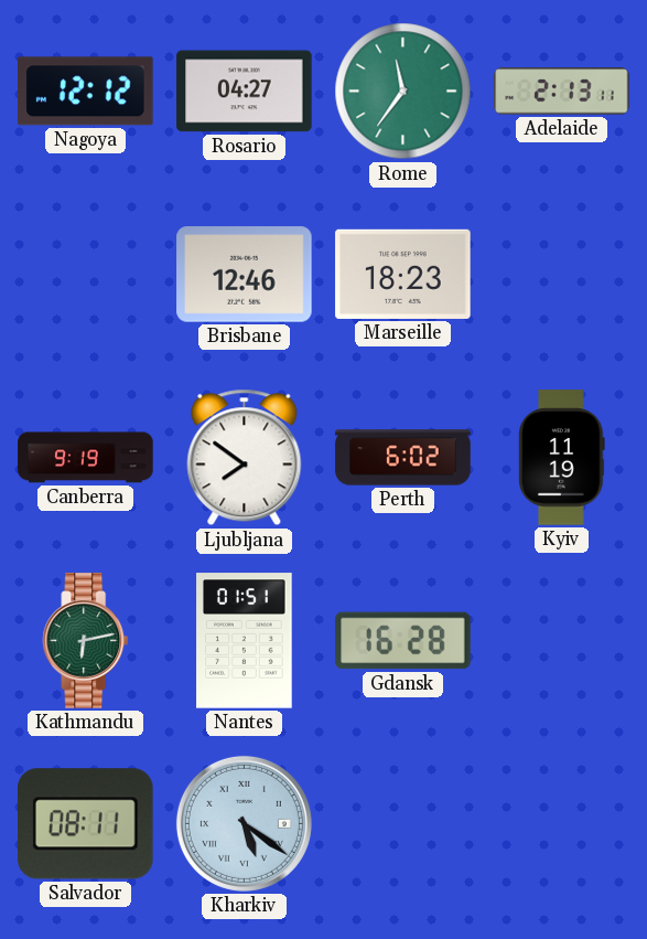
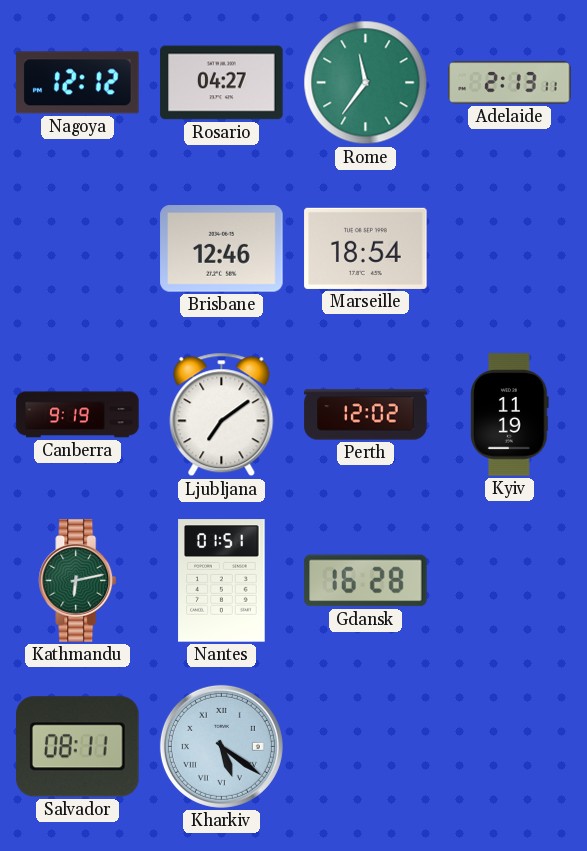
Marseille: 18:23 -> 18:54
Ljubljana: 7:51 -> 7:09
Perth: 6:02 -> 12:02
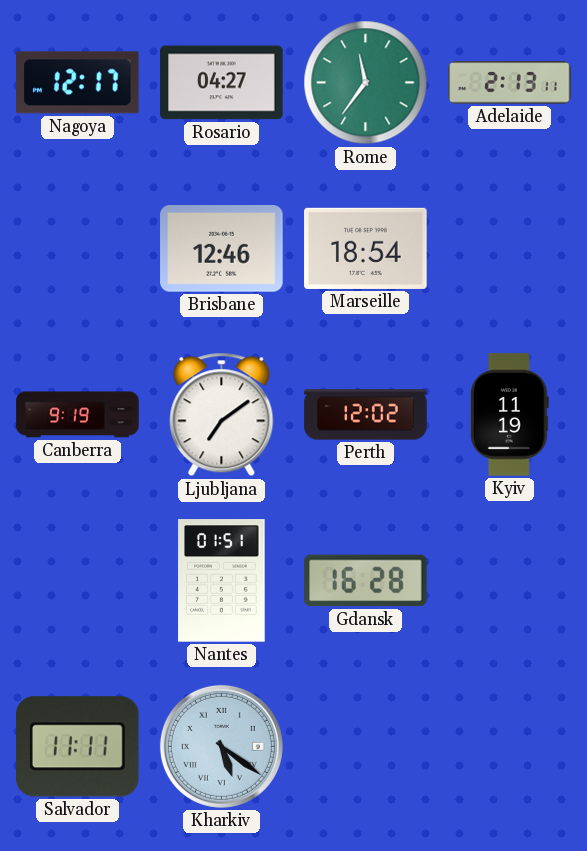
Nagoya: 12:12 -> 12:17
Kathmandu: 6:13 -> none
Salvador: 08:11 -> 11:11
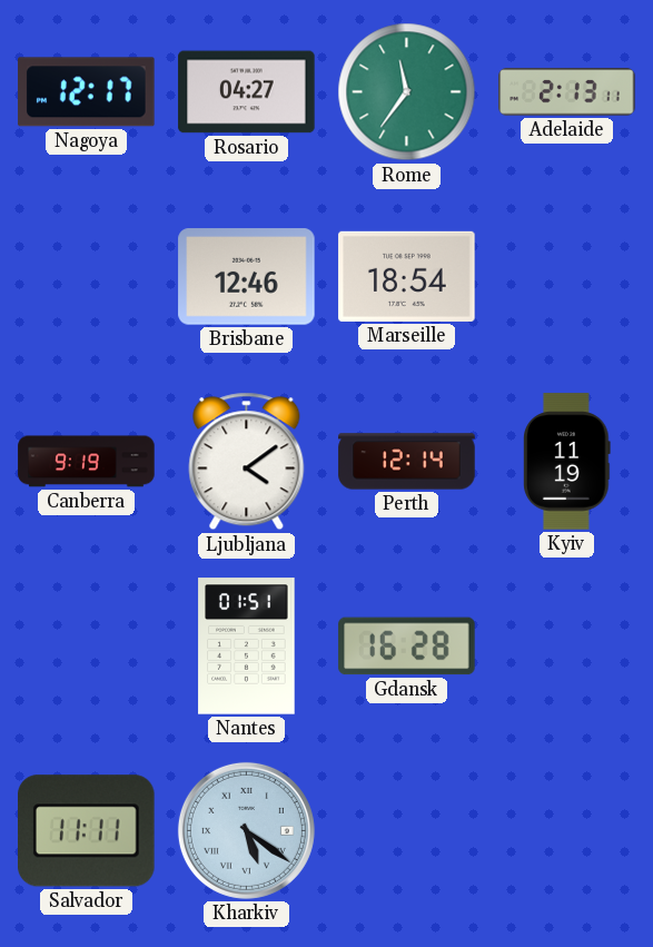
Ljubljana: 7:09 -> 4:09
Perth: 12:02 -> 12:14
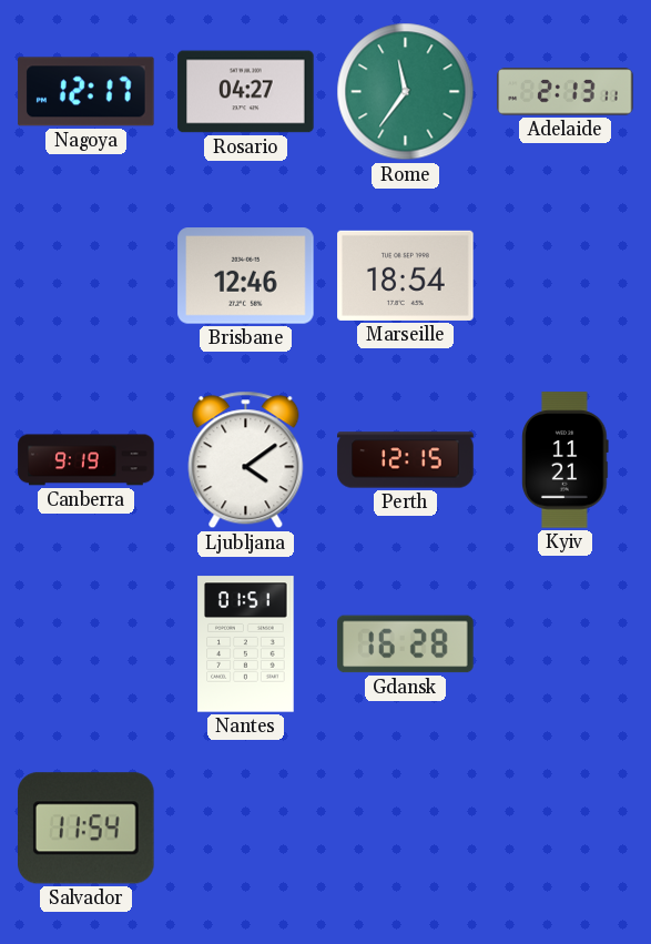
Perth: 12:14 -> 12:15
Kyiv: 11:19 -> 11:21
Salvador: 11:11 -> 11:54
Kharkiv: 5:21 -> none
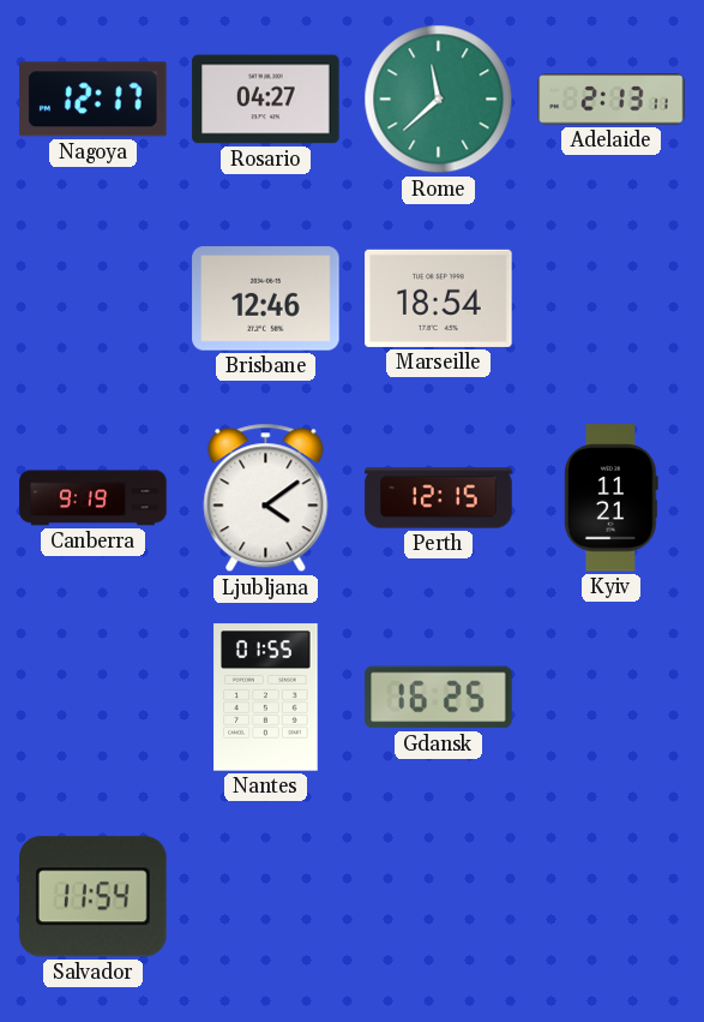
Rome: 11:36 -> 11:38
Nantes: 01:51 -> 01:55
Gdansk: 16:28 -> 16:25
